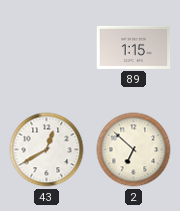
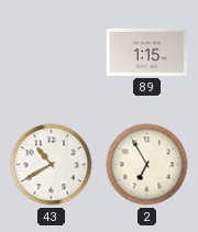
43: 12:40 -> 10:40
2: 6:52 -> 6:55
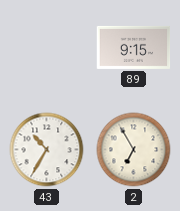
89: 1:15 -> 9:15
43: 10:40 -> 10:35
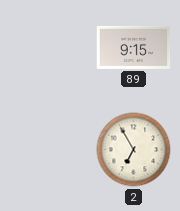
43: 10:35 -> none
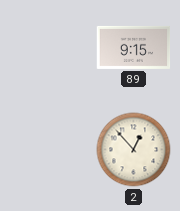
2: 6:55 -> 12:53
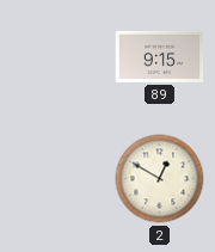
2: 12:53 -> 12:50
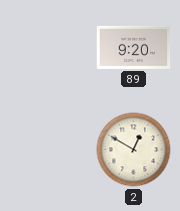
89: 9:15 -> 9:20
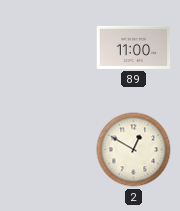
89: 9:20 -> 11:00
